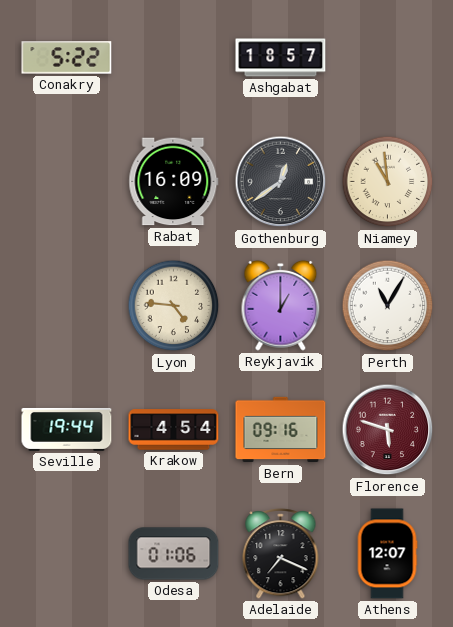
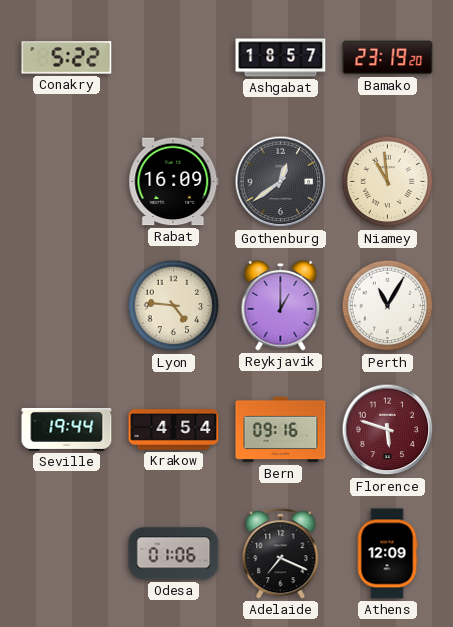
Bamako: none -> 23:19
Athens: 12:07 -> 12:09
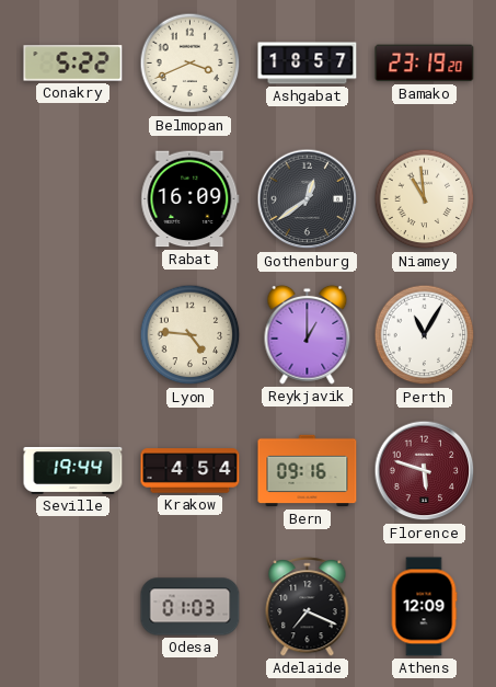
Belmopan: none -> 3:41
Odesa: 01:06 -> 01:03
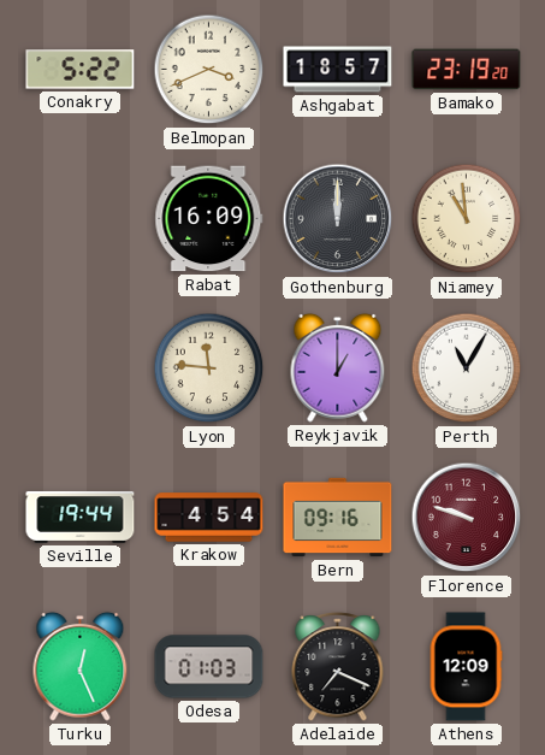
Gothenburg: 12:39 -> 12:00
Lyon: 4:46 -> 11:46
Florence: 5:48 -> 9:48
Turku: none -> 12:26
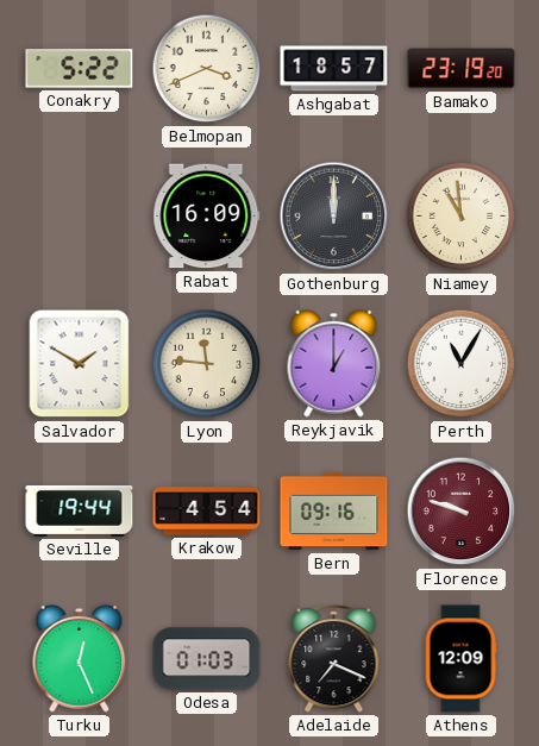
Salvador: none -> 1:50
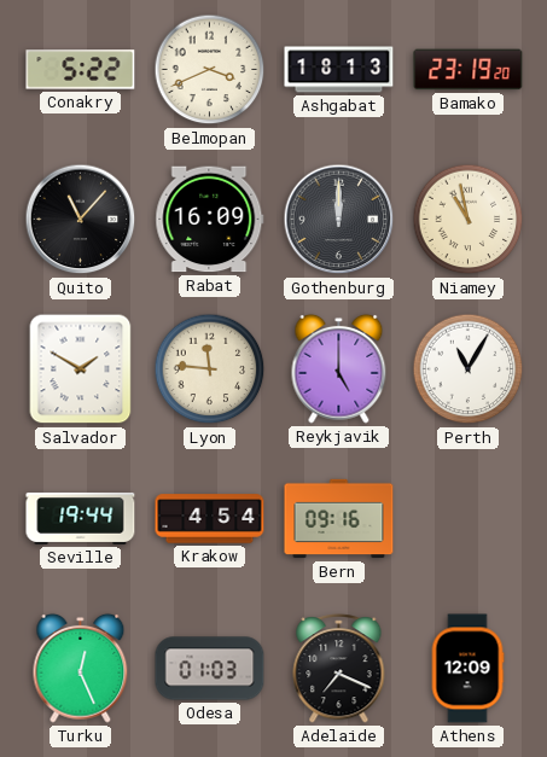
Ashgabat: 18:57 -> 18:13
Quito: none -> 11:07
Niamey: 10:59 -> 10:58
Reykjavik: 1:00 -> 5:00
Florence: 9:48 -> none
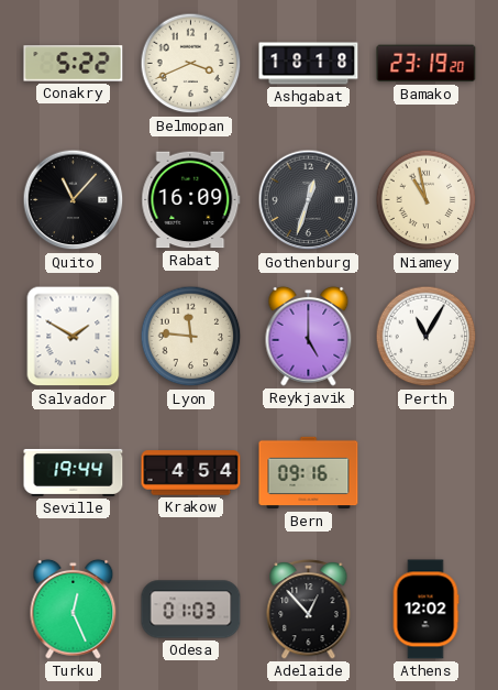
Ashgabat: 18:13 -> 18:18
Gothenburg: 12:00 -> 12:33
Adelaide: 7:19 -> 12:53
Athens: 12:09 -> 12:02
